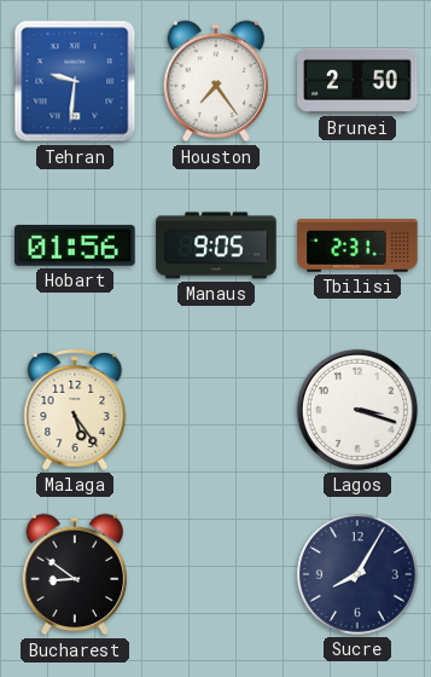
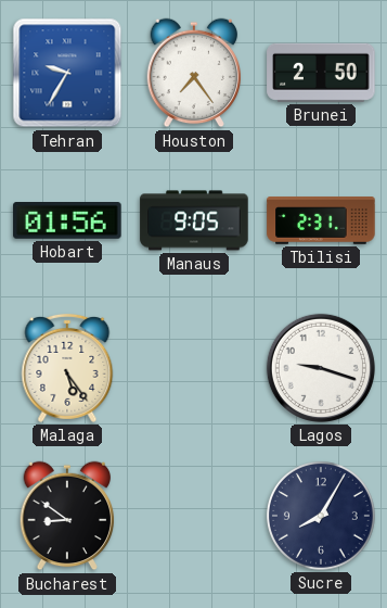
Tehran: 9:31 -> 9:35
Lagos: 3:18 -> 9:18
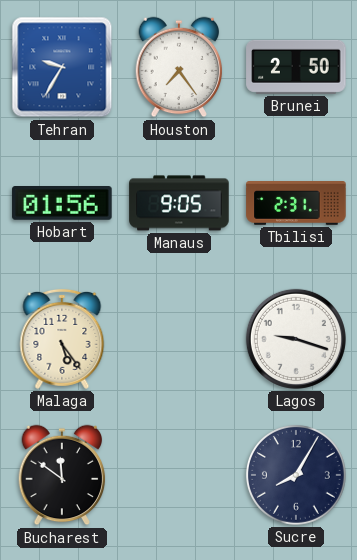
Bucharest: 8:51 -> 11:51
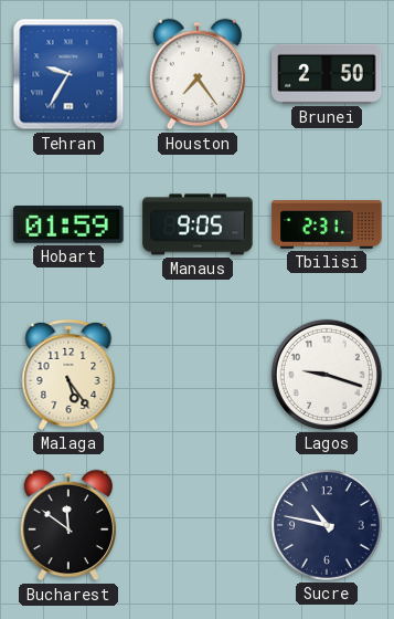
Hobart: 01:56 -> 01:59
Sucre: 8:05 -> 10:47
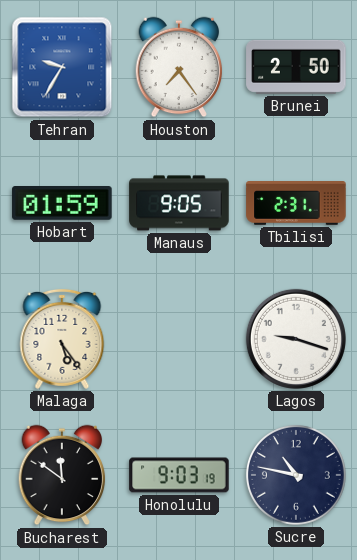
Honolulu: none -> 9:03
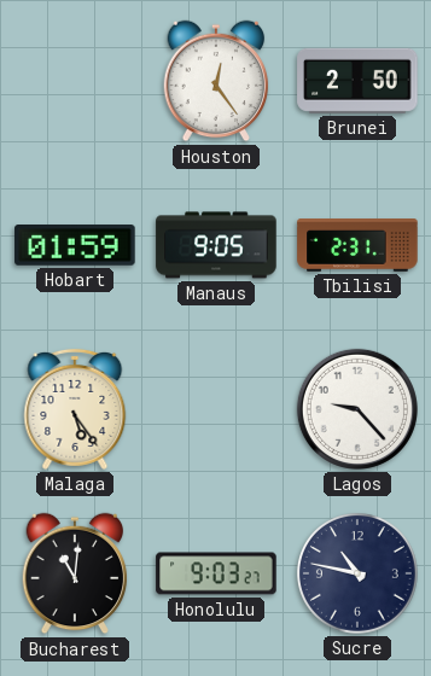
Tehran: 9:35 -> none
Houston: 7:24 -> 12:24
Lagos: 9:18 -> 9:23
Bucharest: 11:51 -> 11:01
Honolulu: 9:03:19 -> 9:03:27
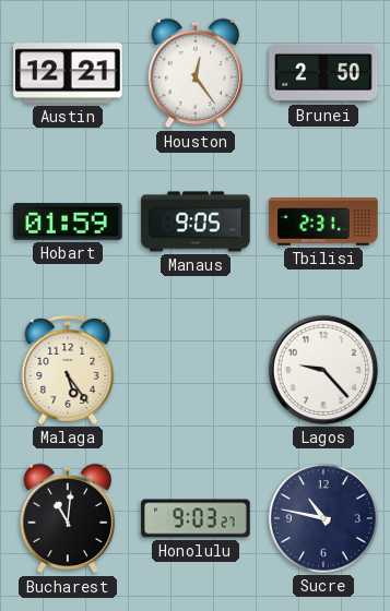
Austin: none -> 12:21
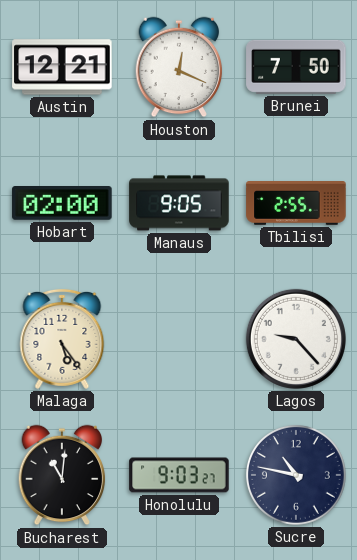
Houston: 12:24 -> 12:19
Brunei: 2:50 -> 7:50
Hobart: 01:59 -> 02:00
Tbilisi: 2:31 -> 2:55
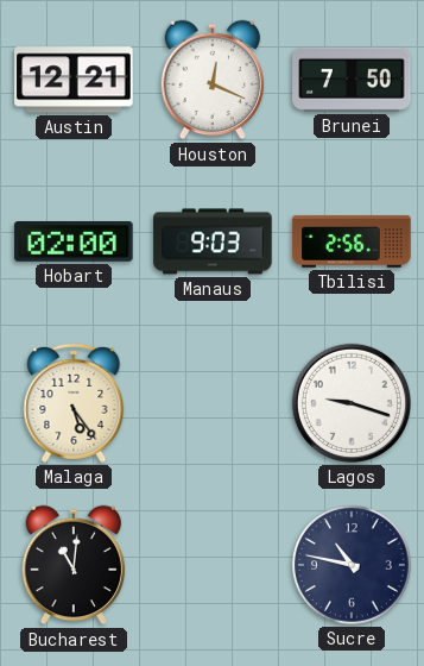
Manaus: 9:05 -> 9:03
Tbilisi: 2:55 -> 2:56
Lagos: 9:23 -> 9:18
Honolulu: 9:03 -> none
